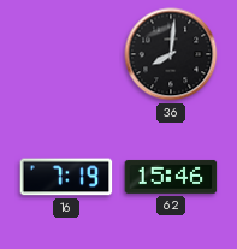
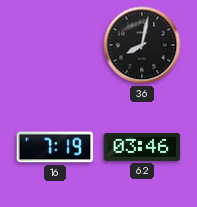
36: 8:01 -> 8:02
62: 15:46 -> 03:46
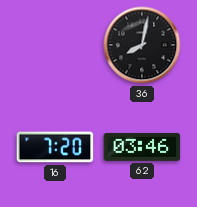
16: 7:19 -> 7:20
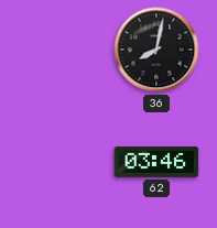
16: 7:20 -> none
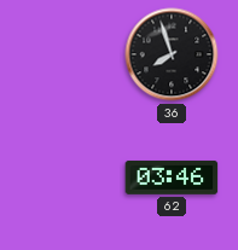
36: 8:02 -> 7:57
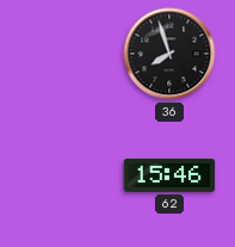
62: 03:46 -> 15:46
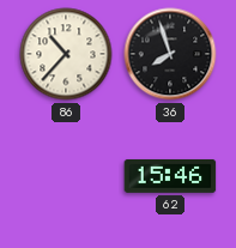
86: none -> 10:37
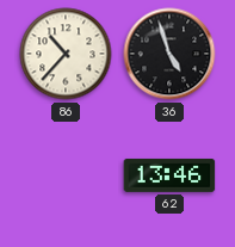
36: 7:57 -> 4:57
62: 15:46 -> 13:46
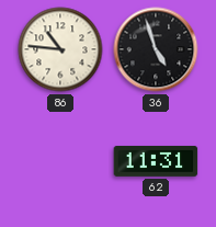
86: 10:37 -> 10:46
62: 13:46 -> 11:31
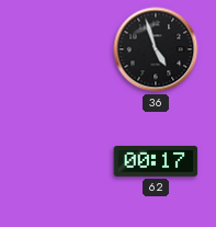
86: 10:46 -> none
62: 11:31 -> 00:17
